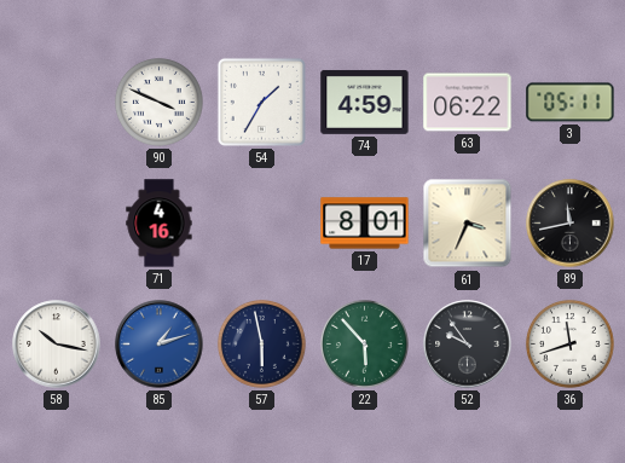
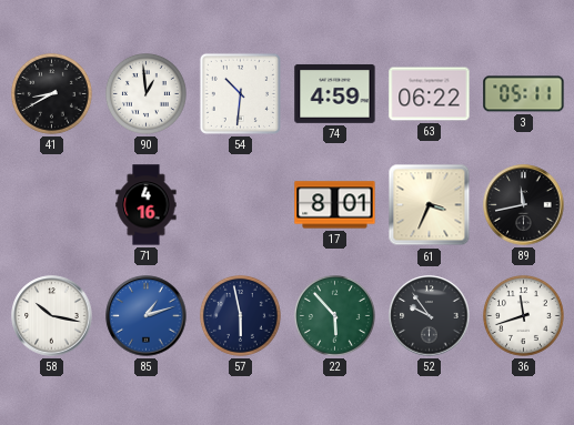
41: none -> 8:40
90: 3:49 -> 12:59
54: 1:35 -> 10:31
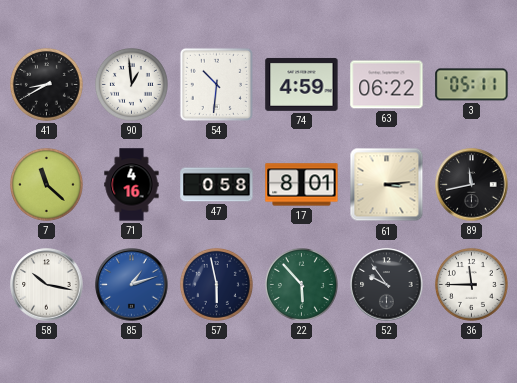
7: none -> 11:22
47: none -> 0:58
61: 3:34 -> 3:14
36: 11:42 -> 11:45
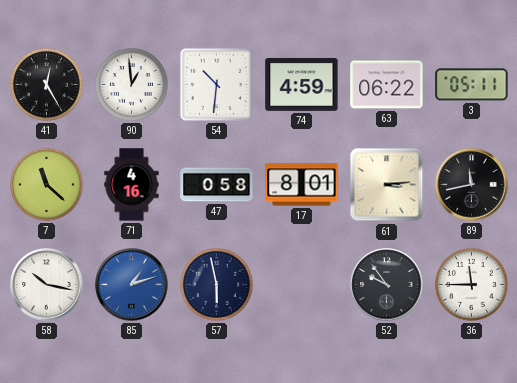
41: 8:40 -> 12:25
22: 5:53 -> none
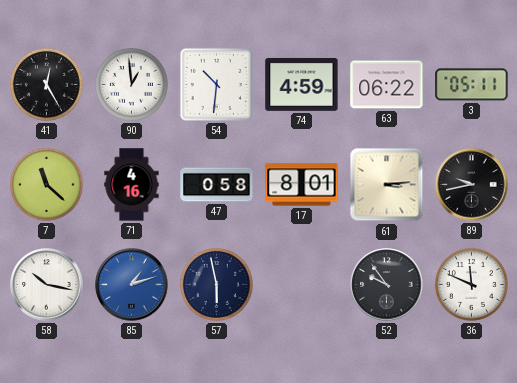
89: 11:43 -> 9:43
36: 11:45 -> 11:49
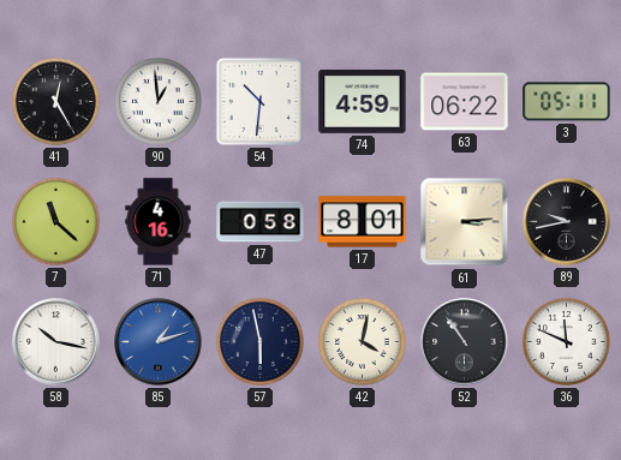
42: none -> 4:02
52: 9:54 -> 10:54
